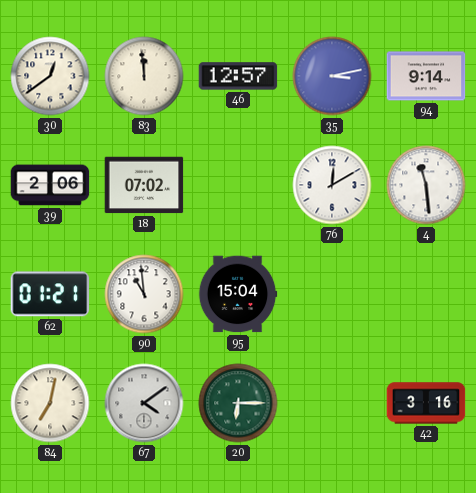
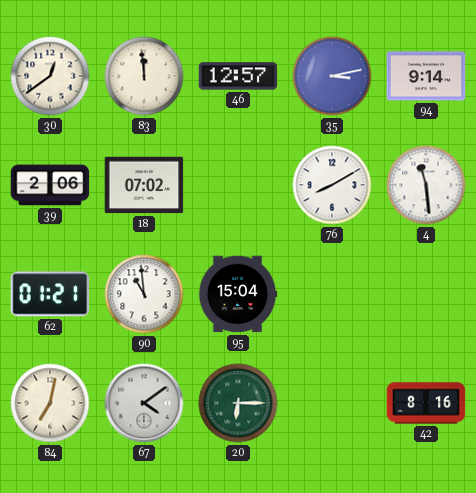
76: 12:10 -> 8:10
42: 3:16 -> 8:16
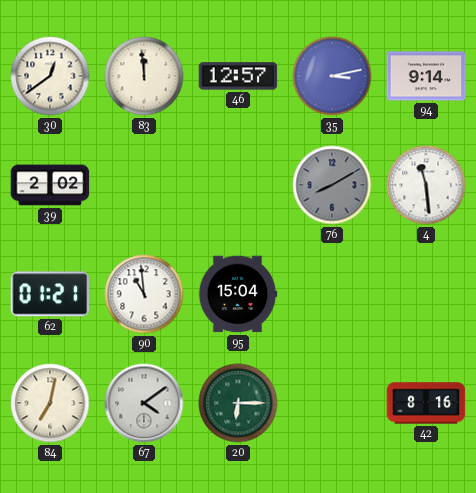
39: 2:06 -> 2:02
18: 07:02 -> none
76 dial: white -> grey
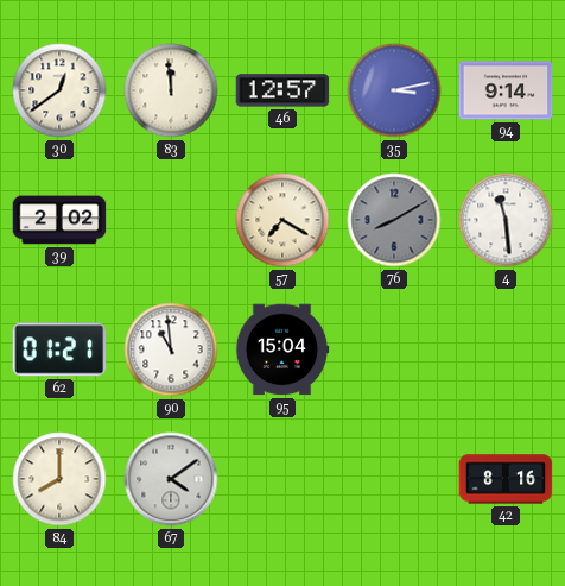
57: none -> 7:20
84: 7:02 -> 8:00
20: 6:15 -> none
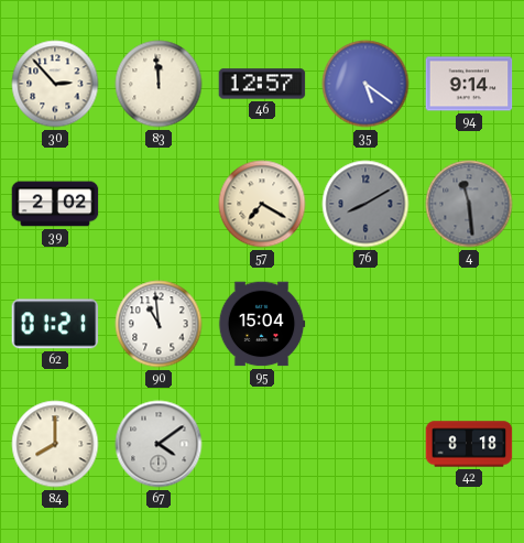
30: 12:39 -> 2:53
35: 3:13 -> 5:21
4 dial: white -> grey
42: 8:16 -> 8:18
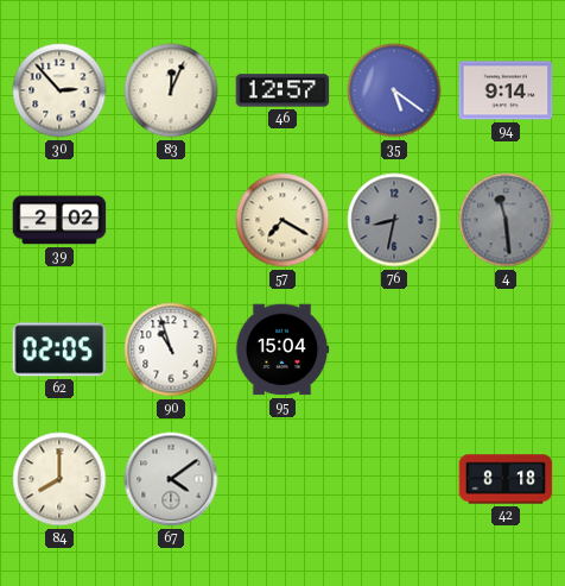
83: 11:59 -> 12:04
76: 8:10 -> 8:32
62: 01:21 -> 02:05
90: 10:59 -> 10:57
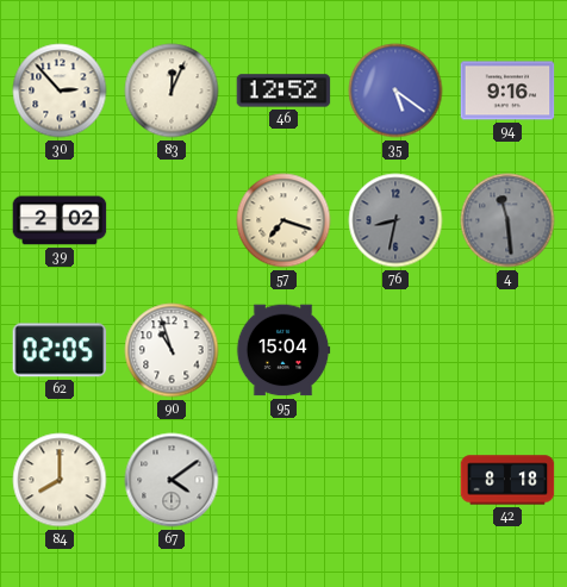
46: 12:57 -> 12:52
94: 9:14 -> 9:16
57: 7:20 -> 7:18
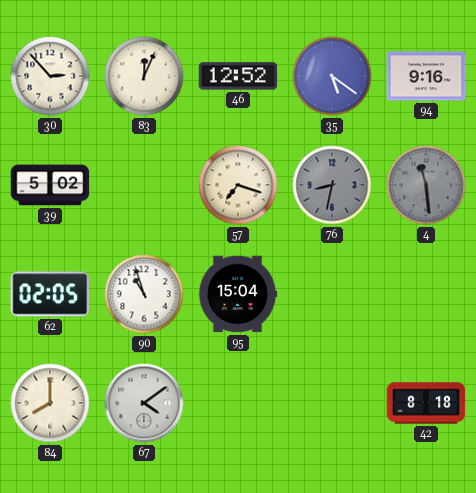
39: 2:02 -> 5:02
